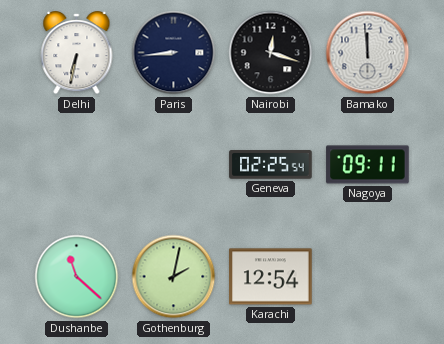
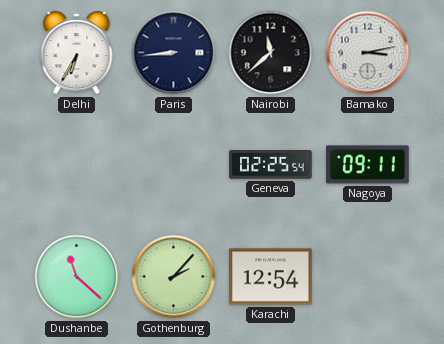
Delhi: 6:32 -> 6:35
Nairobi: 12:18 -> 11:38
Bamako: 11:59 -> 3:13
Gothenburg: 2:02 -> 2:07
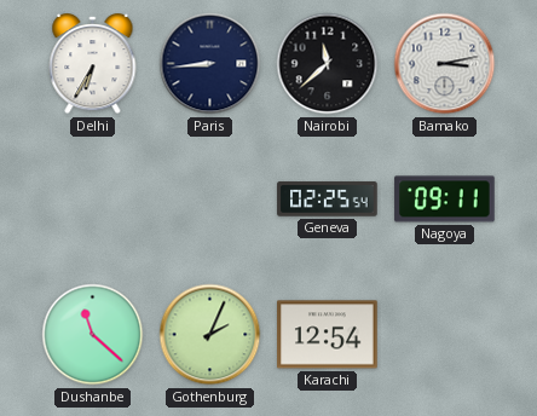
Gothenburg: 2:07 -> 2:04
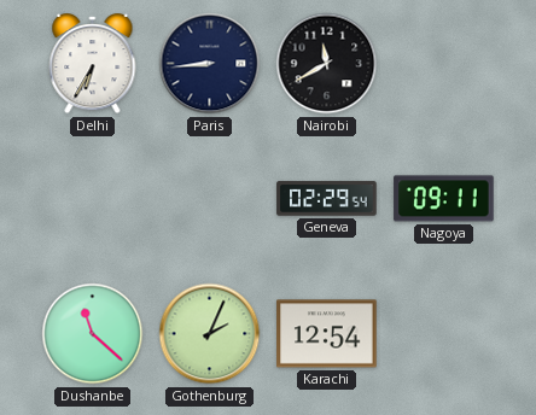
Nairobi: 11:38 -> 11:40
Bamako: 3:13 -> none
Geneva: 02:25 -> 02:29
